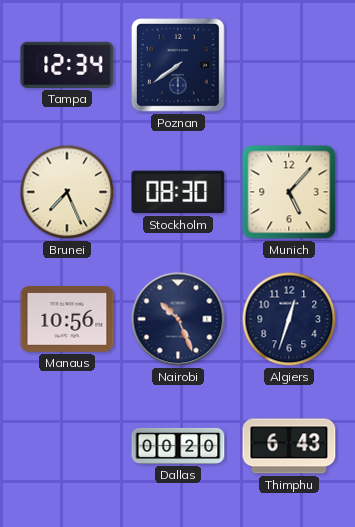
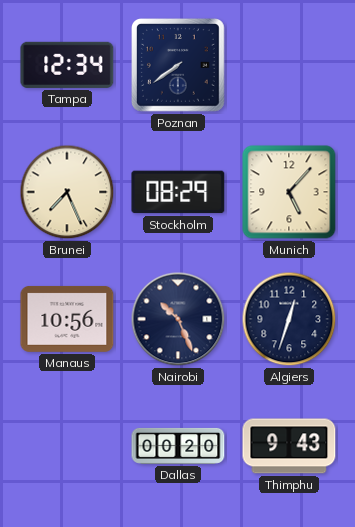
Stockholm: 08:30 -> 08:29
Thimphu: 6:43 -> 9:43
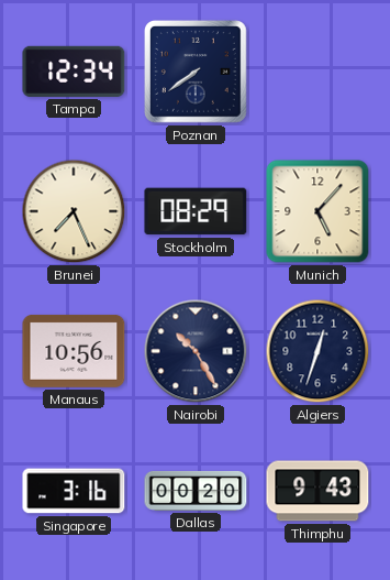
Nairobi: 10:26 -> 10:25
Singapore: none -> 3:16
